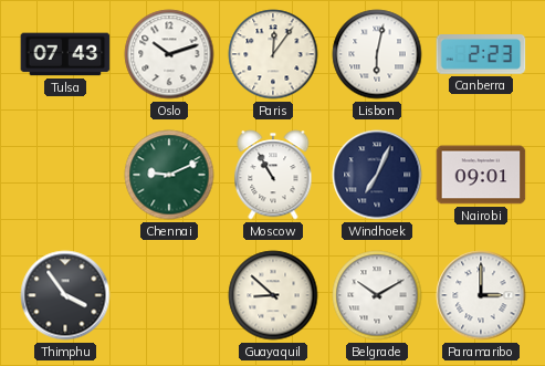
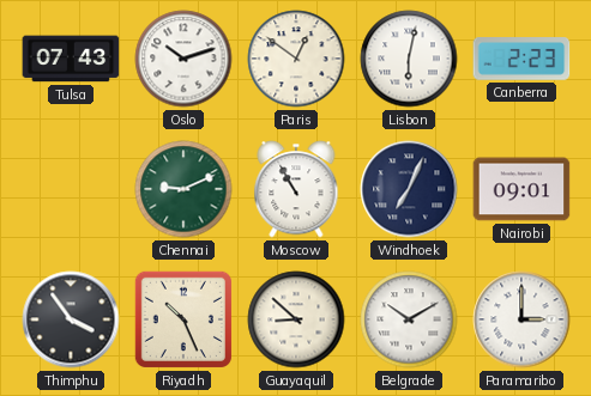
Paris: 12:06 -> 12:51
Riyadh: none -> 10:26
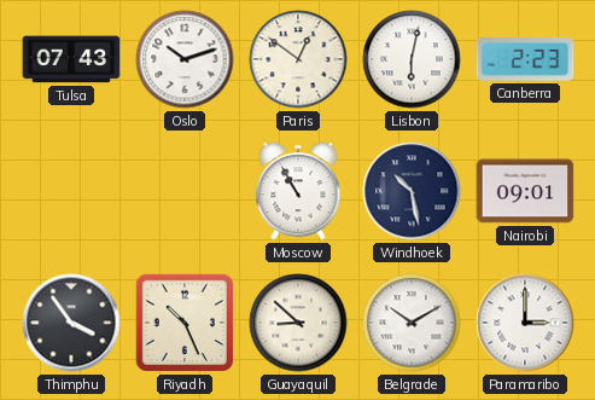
Chennai: 9:11 -> none
Windhoek: 7:04 -> 10:28
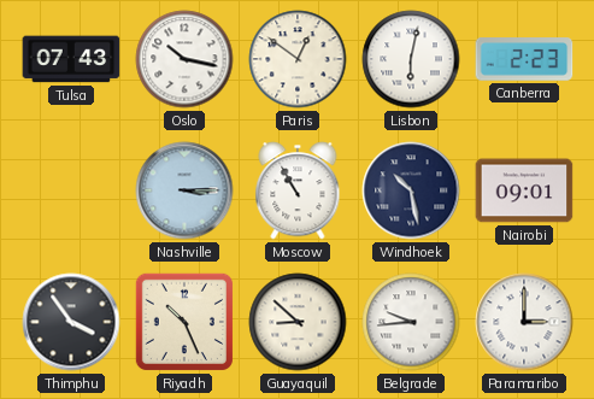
Oslo: 10:12 -> 10:17
Nashville: none -> 3:15
Belgrade: 10:10 -> 9:44
